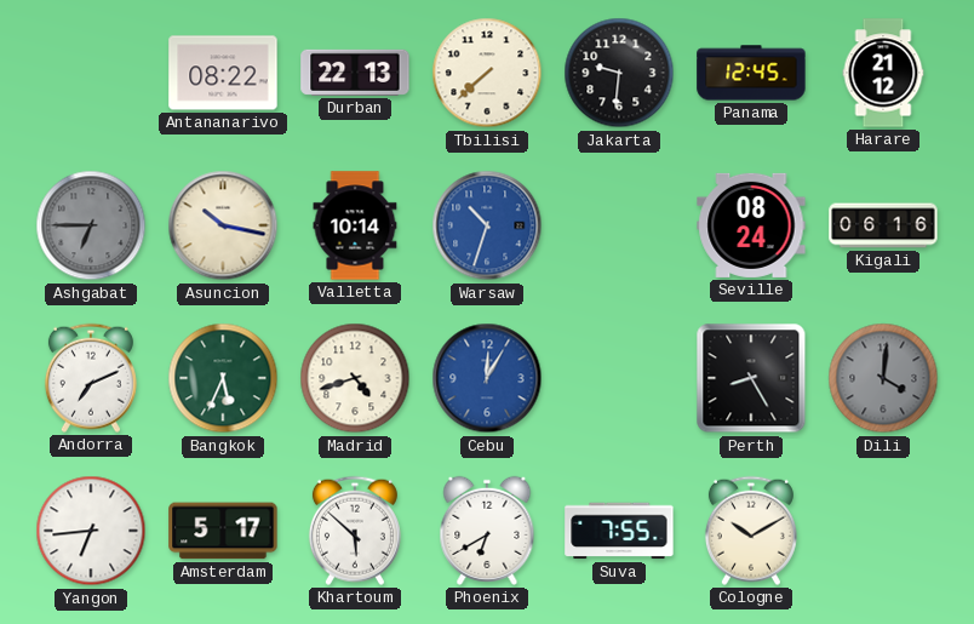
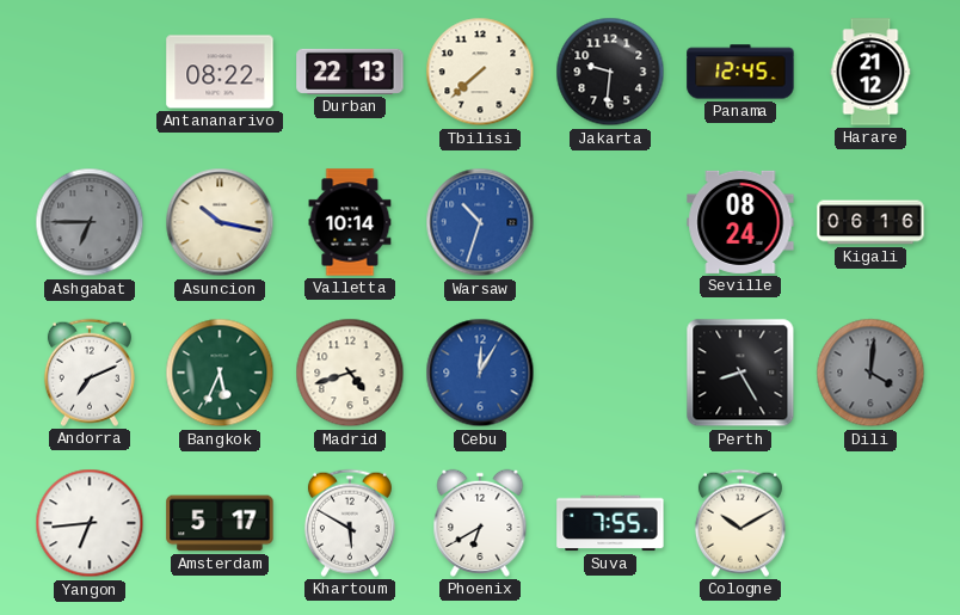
Khartoum: 5:52 -> 5:50
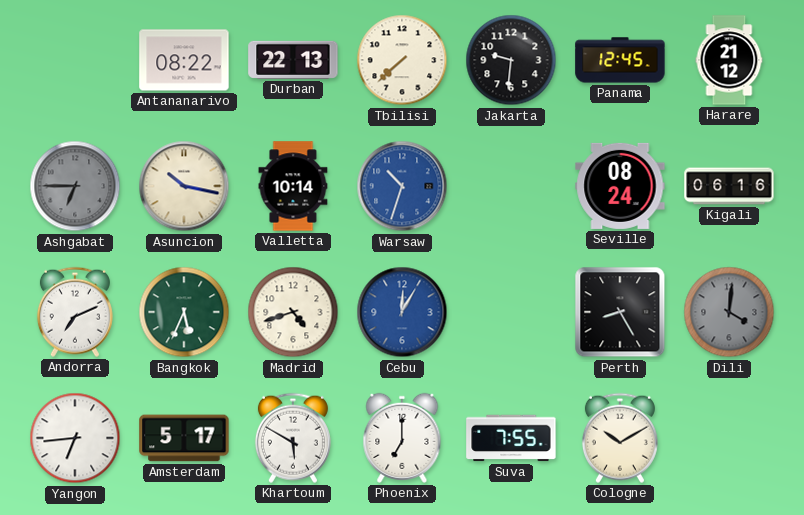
Phoenix: 6:40 -> 7:00
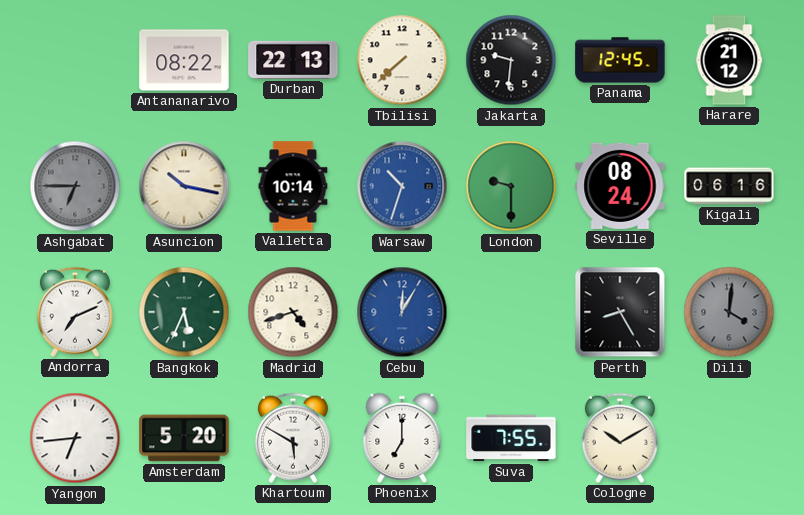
London: none -> 9:30
Amsterdam: 5:17 -> 5:20
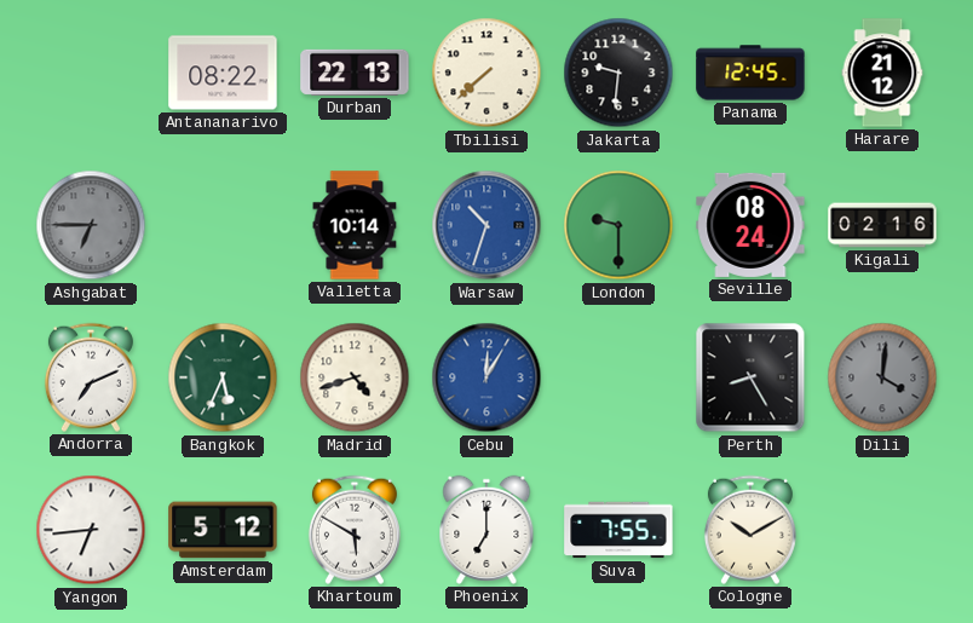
Asuncion: 10:17 -> none
Kigali: 06:16 -> 02:16
Amsterdam: 5:20 -> 5:12
